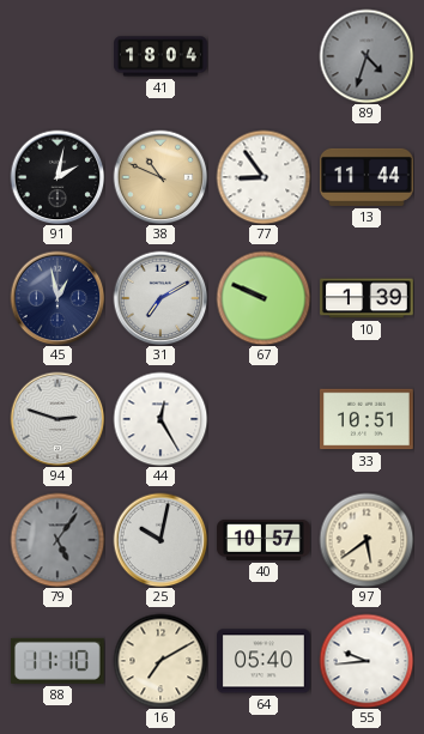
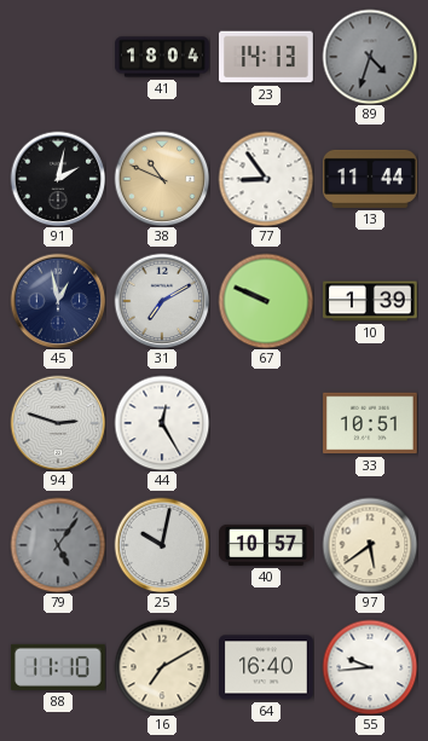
23: none -> 14:13
64: 05:40 -> 16:40
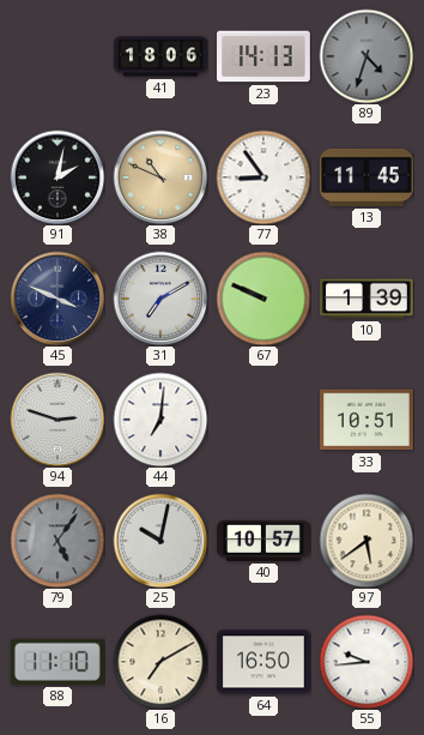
41: 18:04 -> 18:06
13: 11:44 -> 11:45
45: 12:58 -> 3:49
44: 12:25 -> 7:01
64: 16:40 -> 16:50
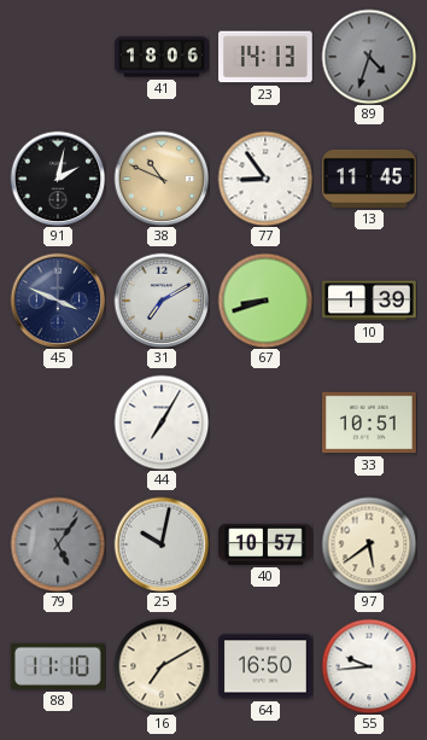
67: 9:49 -> 8:42
94: 2:48 -> none
44: 7:01 -> 7:05
